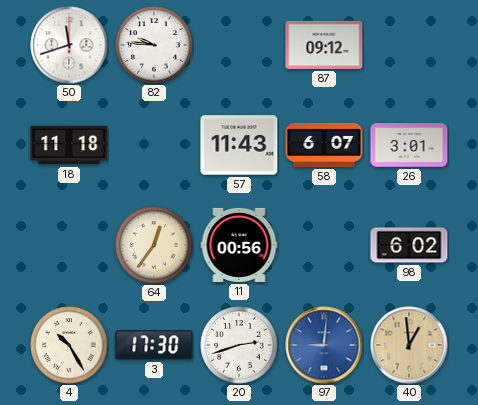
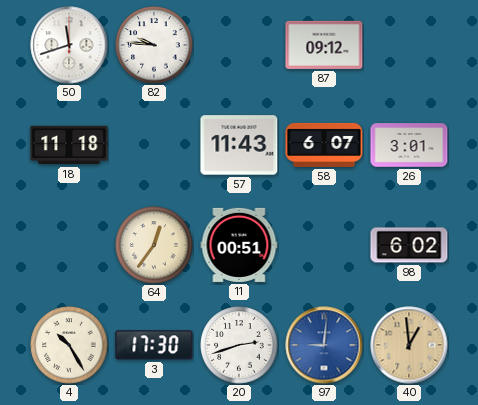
11: 00:56 -> 00:51
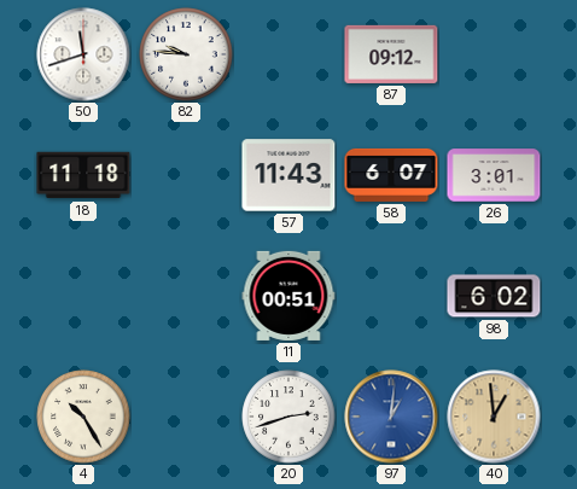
64: 12:36 -> none
3: 17:30 -> none
97: 9:01 -> 1:01
